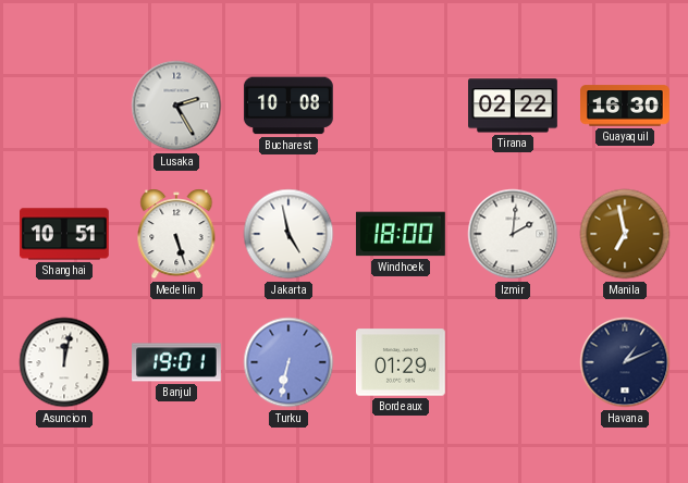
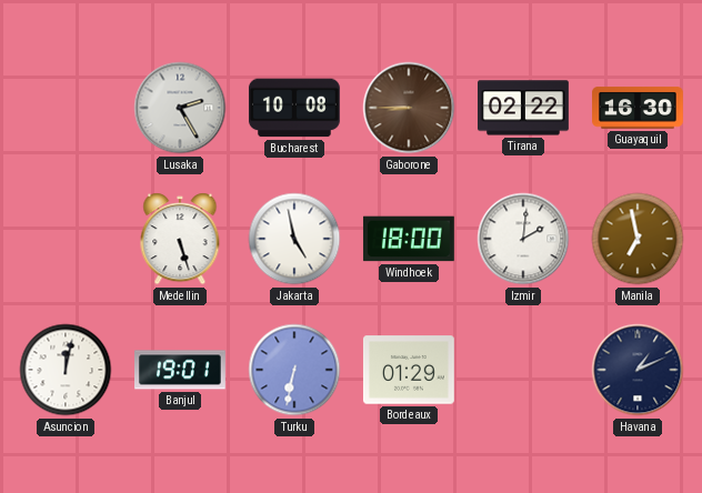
Gaborone: none -> 8:45
Shanghai: 10:51 -> none
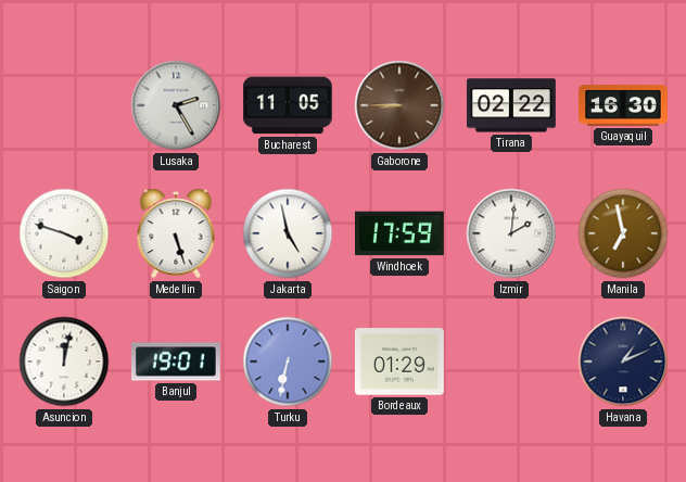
Bucharest: 10:08 -> 11:05
Saigon: none -> 3:48
Windhoek: 18:00 -> 17:59
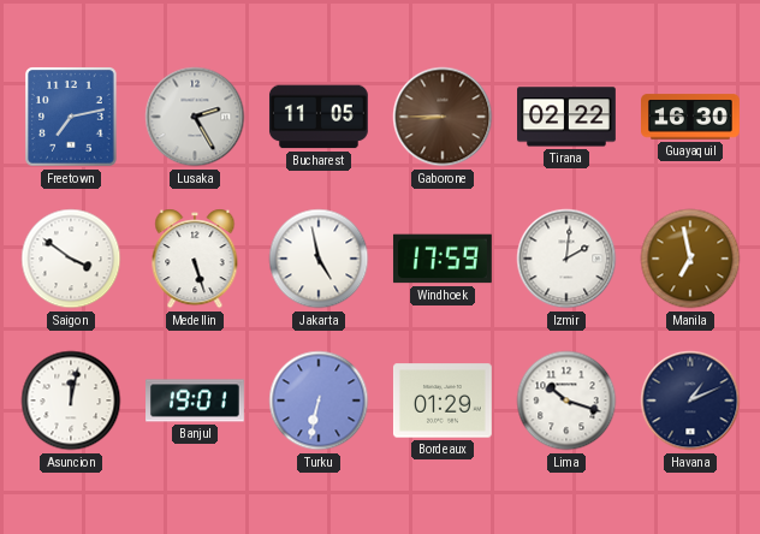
Freetown: none -> 7:13
Saigon: 3:48 -> 3:51
Lima: none -> 10:18
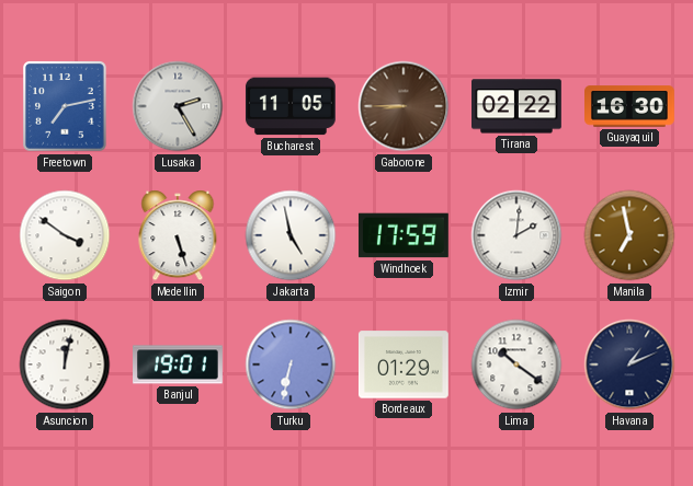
Lima: 10:18 -> 10:21
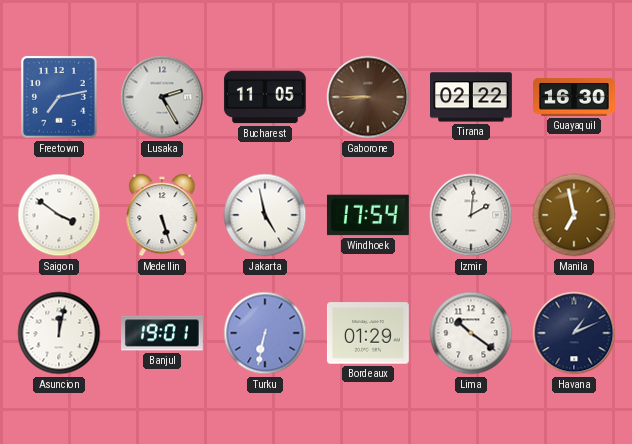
Windhoek: 17:59 -> 17:54
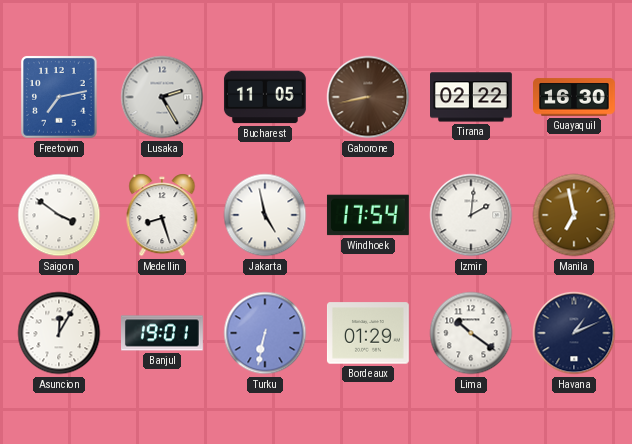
Gaborone: 8:45 -> 8:43
Medellin: 5:27 -> 8:27
Asuncion: 12:02 -> 12:05
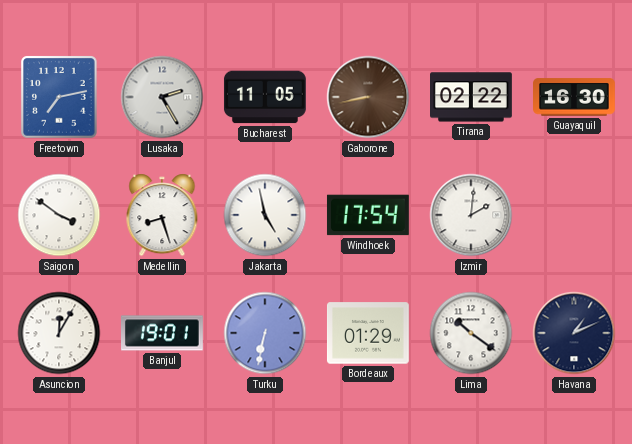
Manila: 6:58 -> none
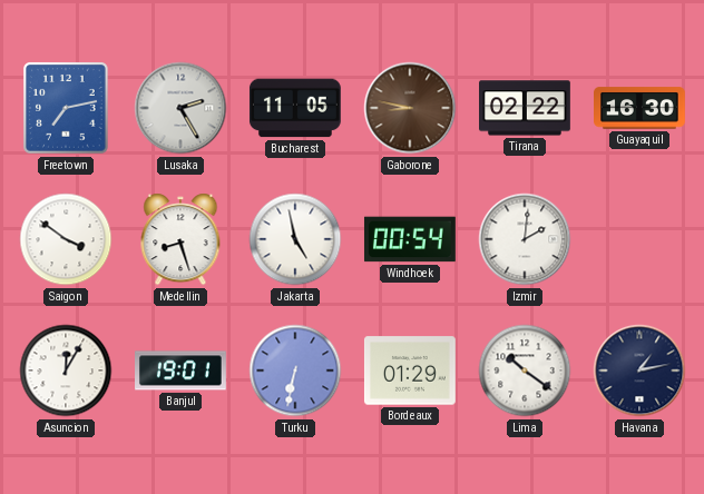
Gaborone: 8:43 -> 8:47
Windhoek: 17:54 -> 00:54
Havana: 1:11 -> 1:13
